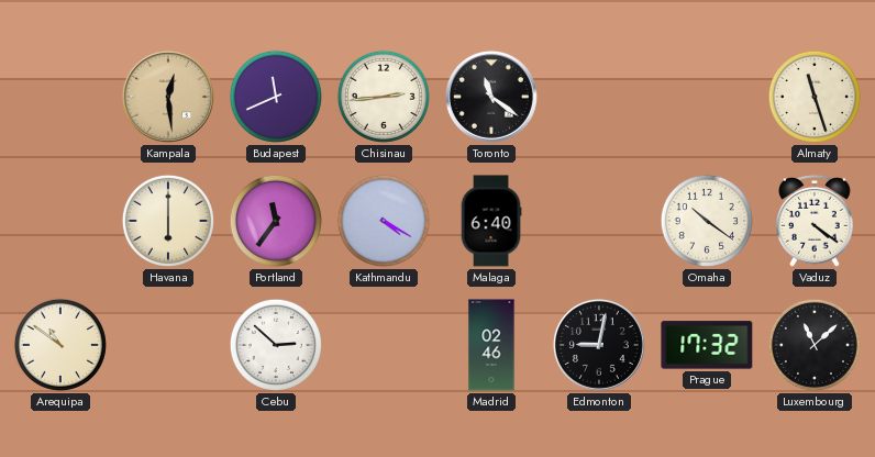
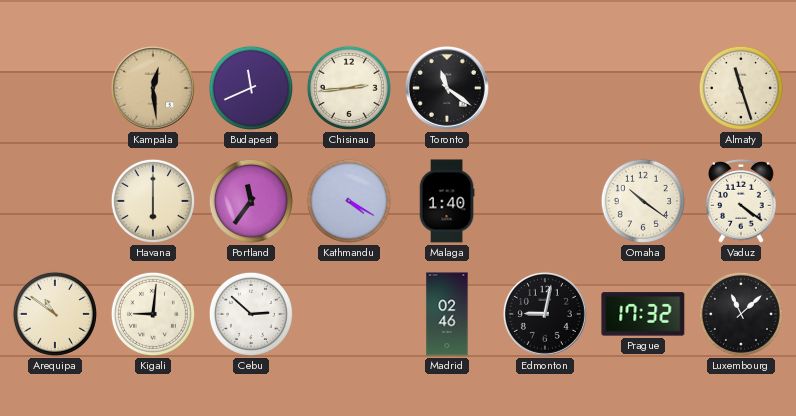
Malaga: 6:40 -> 1:40
Kigali: none -> 9:01
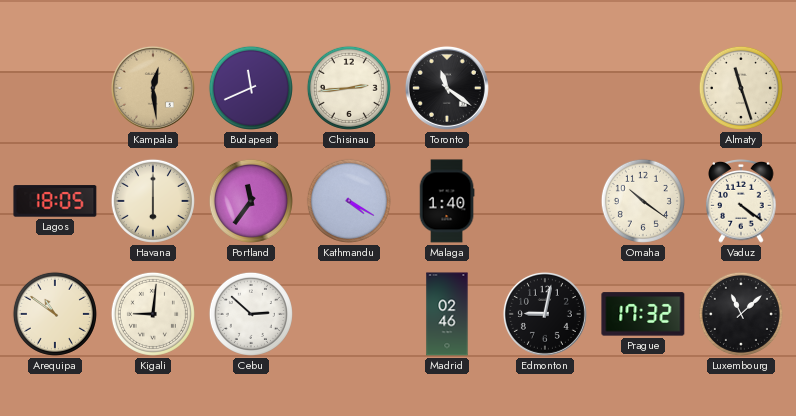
Lagos: none -> 18:05
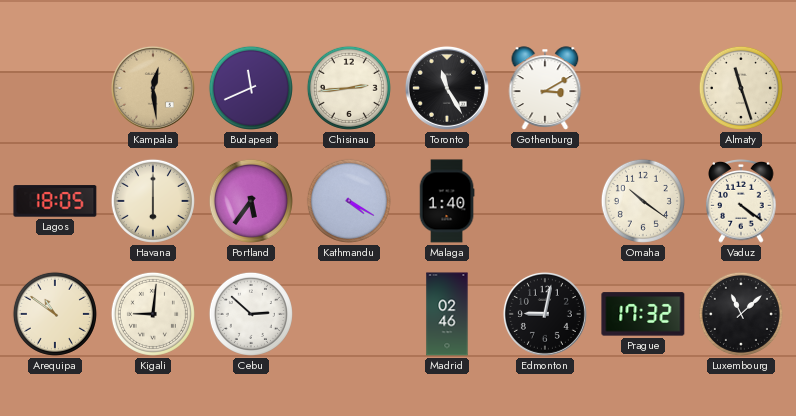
Toronto: 11:21 -> 11:25
Gothenburg: none -> 3:10
Portland: 11:36 -> 5:36
